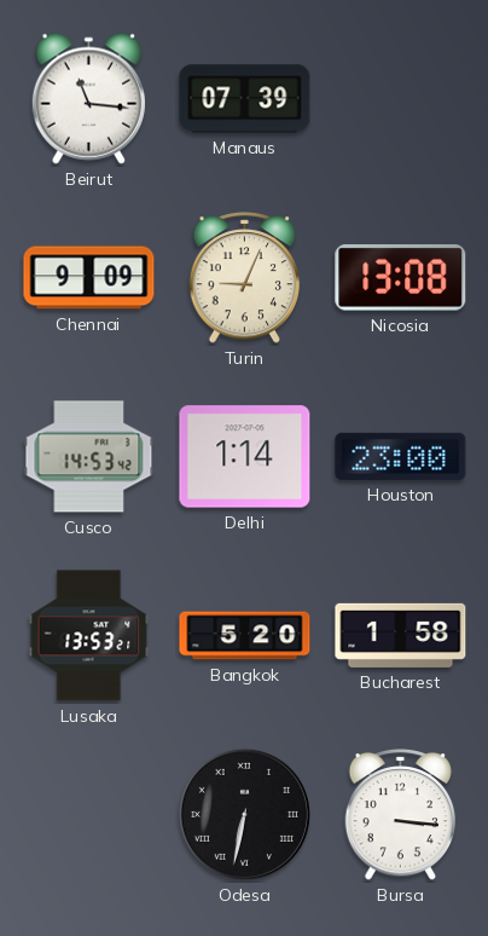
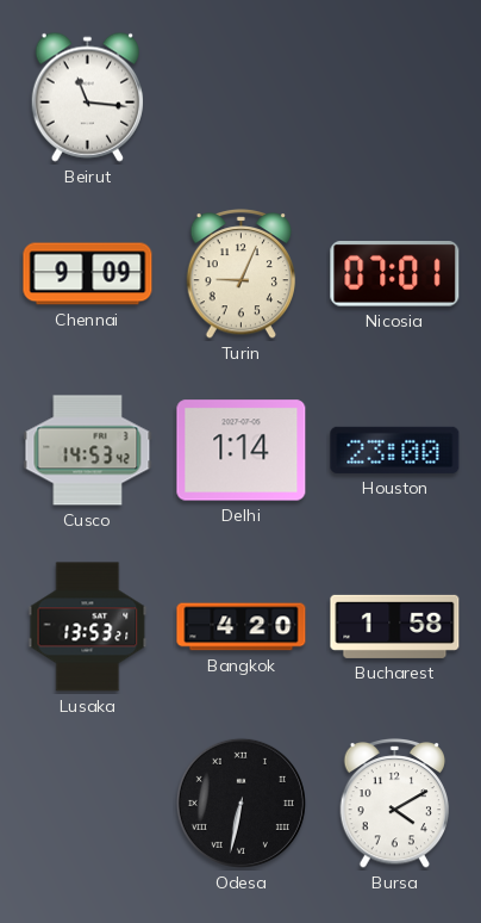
Manaus: 07:39 -> none
Nicosia: 13:08 -> 07:01
Bangkok: 5:20 -> 4:20
Bursa: 3:16 -> 4:10
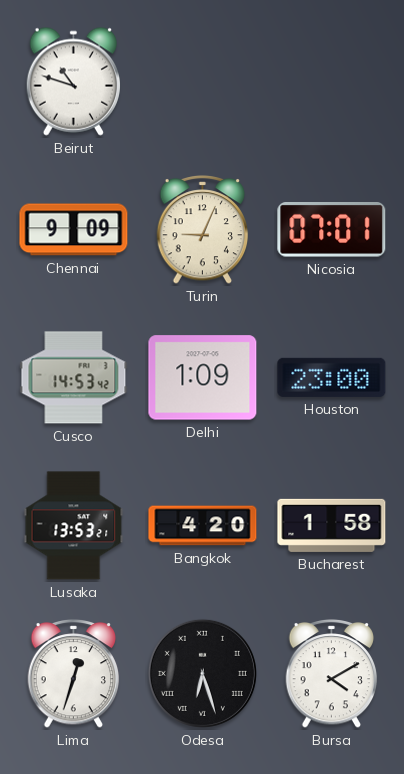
Beirut: 11:16 -> 10:48
Delhi: 1:14 -> 1:09
Lima: none -> 12:33
Odesa: 6:32 -> 6:27
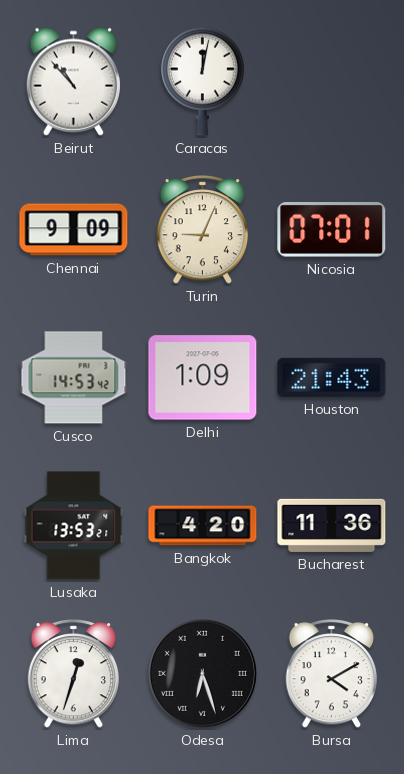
Beirut: 10:48 -> 10:53
Caracas: none -> 12:02
Houston: 23:00 -> 21:43
Bucharest: 1:58 -> 11:36
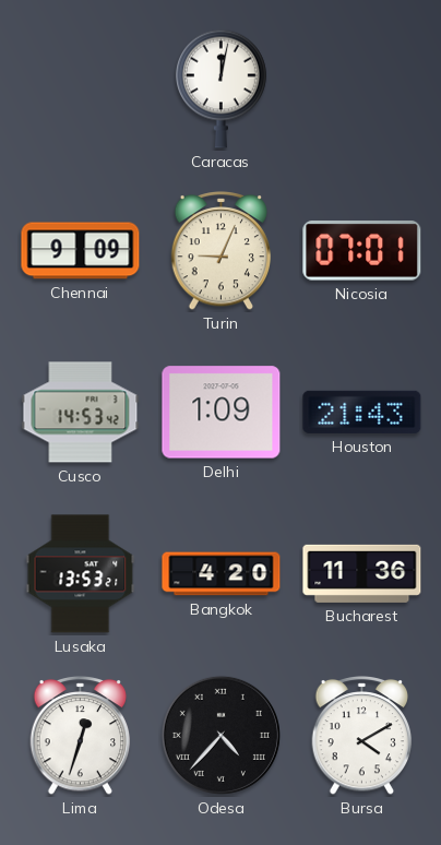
Beirut: 10:53 -> none
Odesa: 6:27 -> 4:37
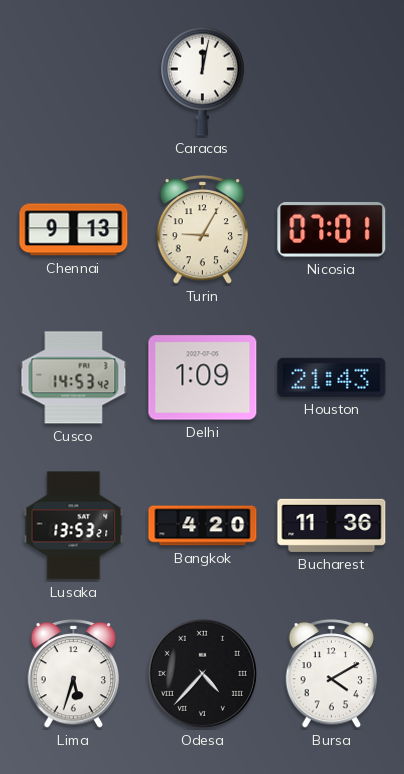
Chennai: 9:09 -> 9:13
Turin: 9:04 -> 9:05
Lima: 12:33 -> 5:33
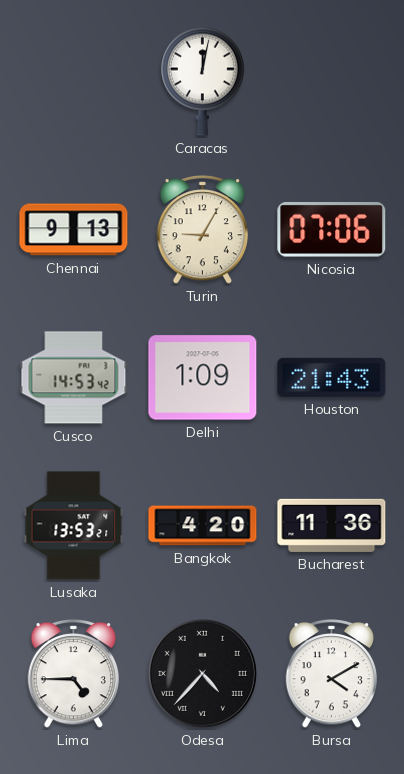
Nicosia: 07:01 -> 07:06
Lima: 5:33 -> 4:45
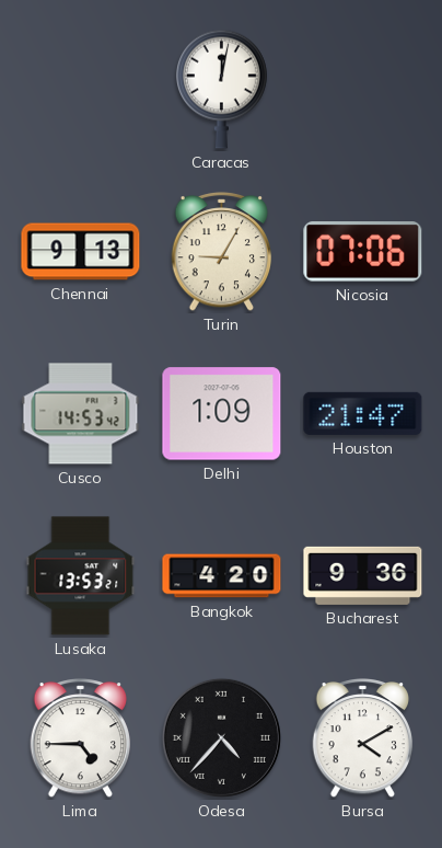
Houston: 21:43 -> 21:47
Bucharest: 11:36 -> 9:36
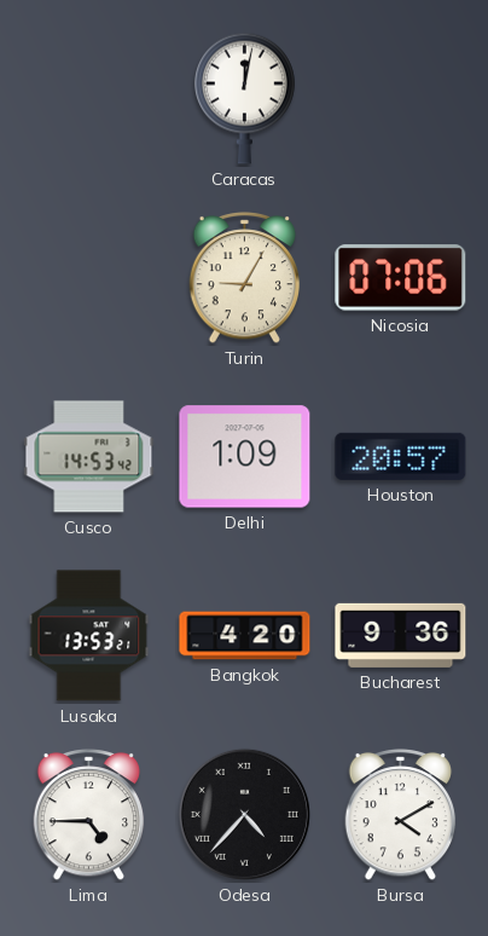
Chennai: 9:13 -> none
Houston: 21:47 -> 20:57
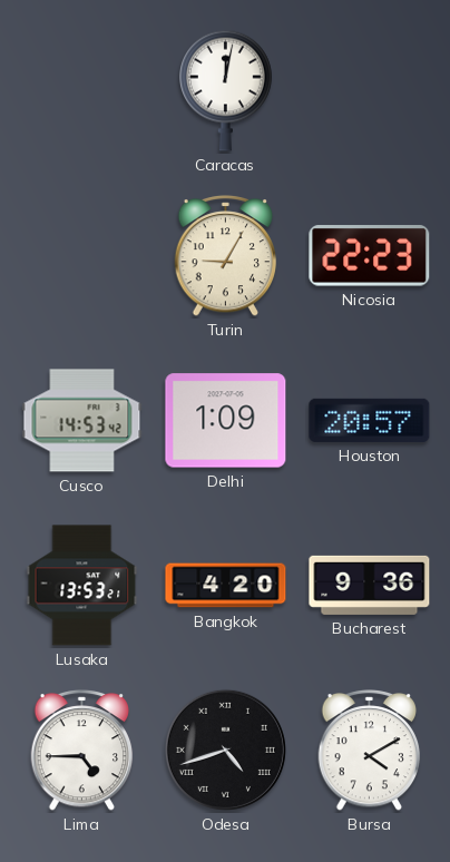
Nicosia: 07:06 -> 22:23
Odesa: 4:37 -> 4:42
